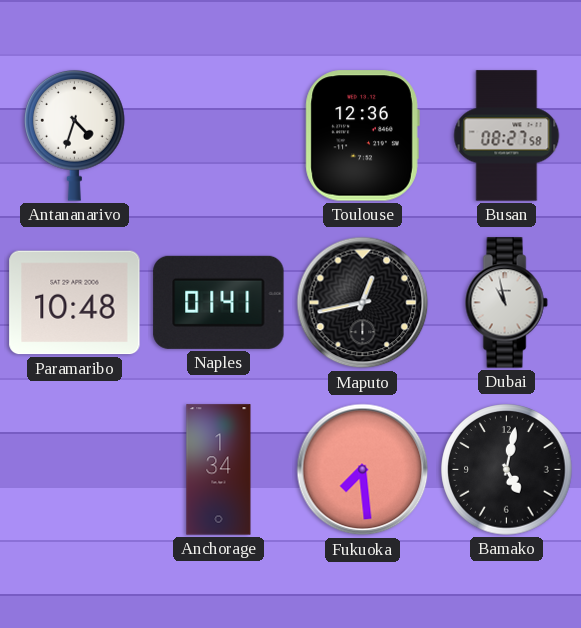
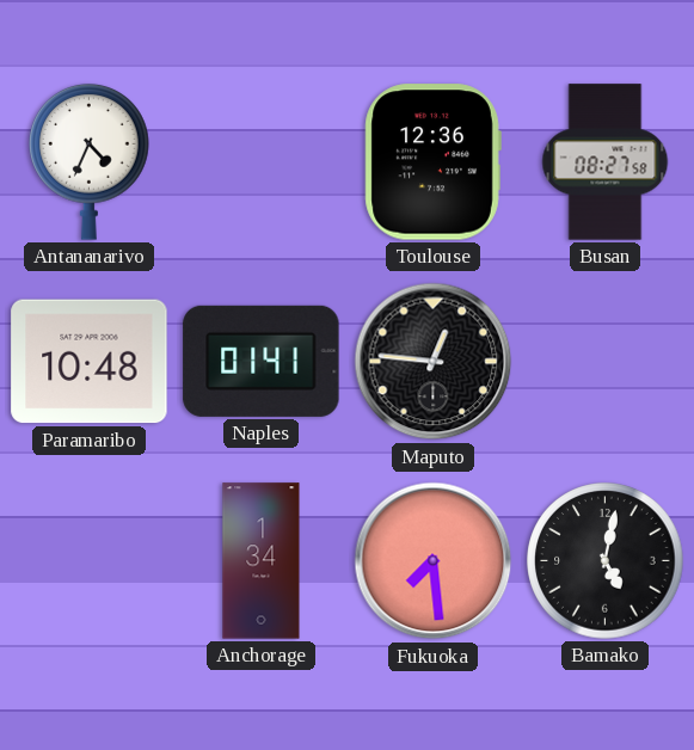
Antananarivo: 4:33 -> 4:34
Maputo: 12:43 -> 12:46
Dubai: 10:58 -> none
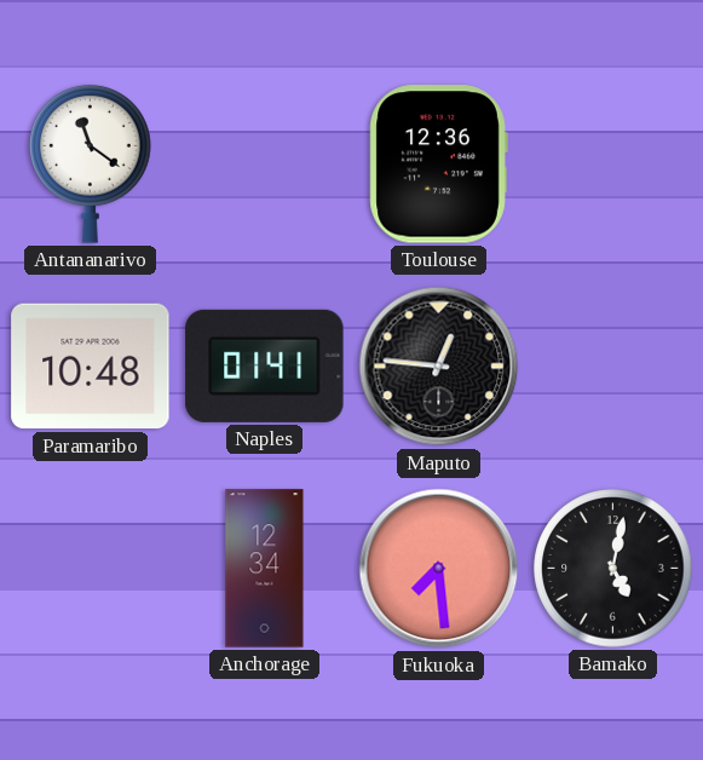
Antananarivo: 4:34 -> 11:21
Busan: 08:27 -> none
Anchorage: 1:34 -> 12:34
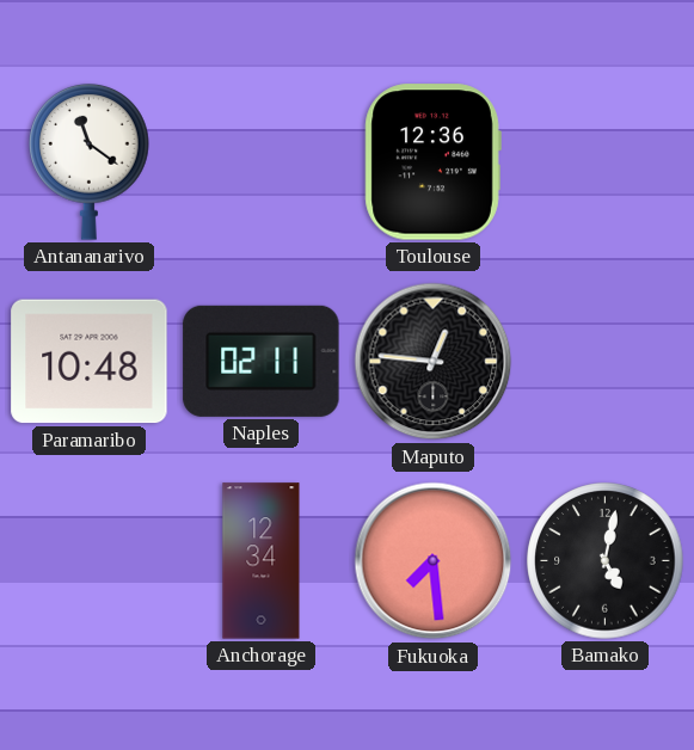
Naples: 01:41 -> 02:11
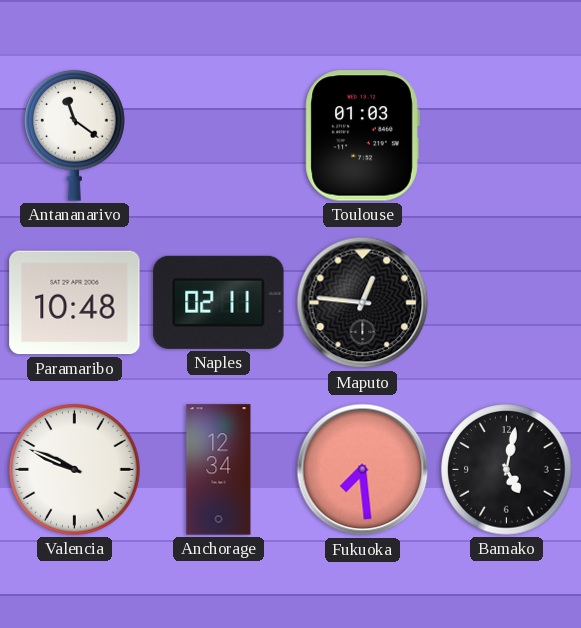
Toulouse: 12:36 -> 01:03
Valencia: none -> 9:49
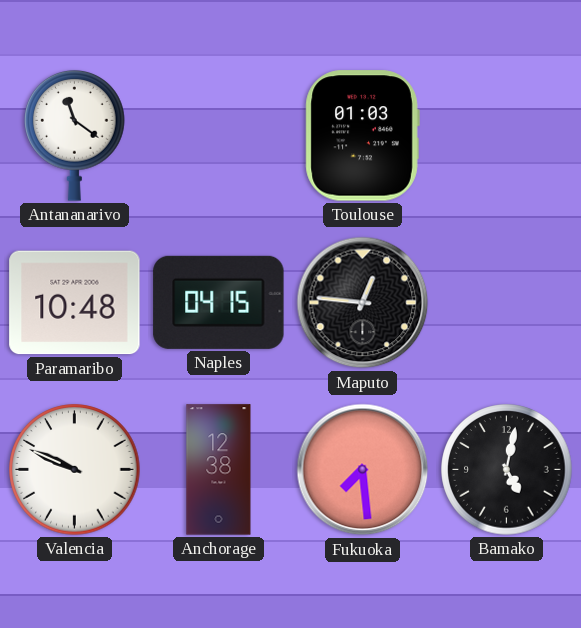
Naples: 02:11 -> 04:15
Anchorage: 12:34 -> 12:38
